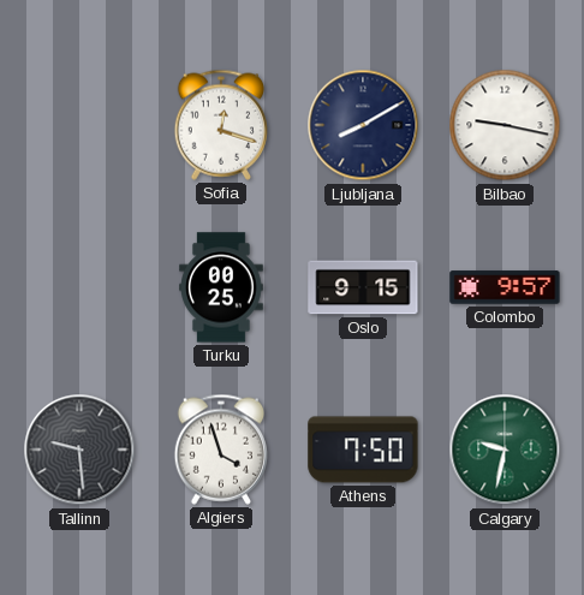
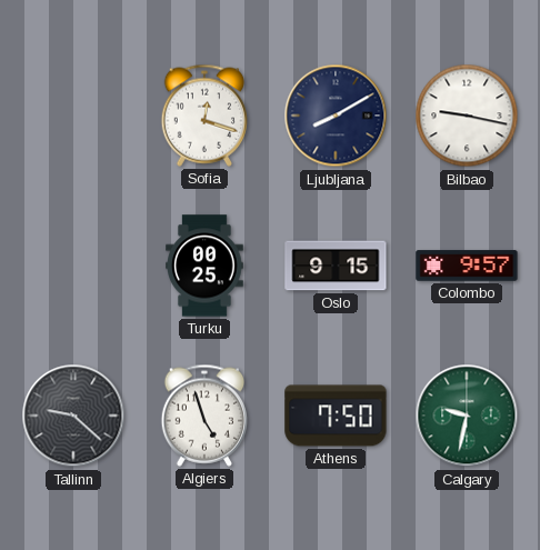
Tallinn: 9:29 -> 9:22
Algiers: 3:57 -> 4:57
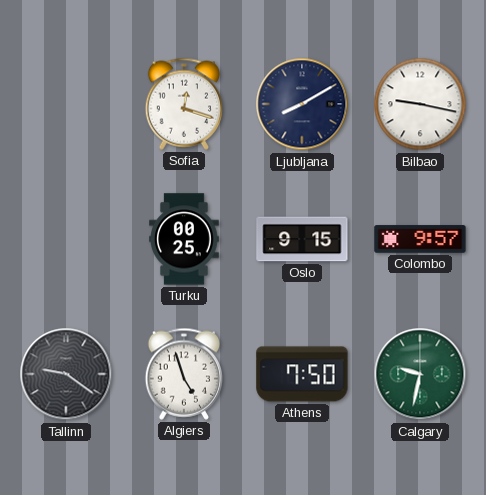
Tallinn: 9:22 -> 9:21
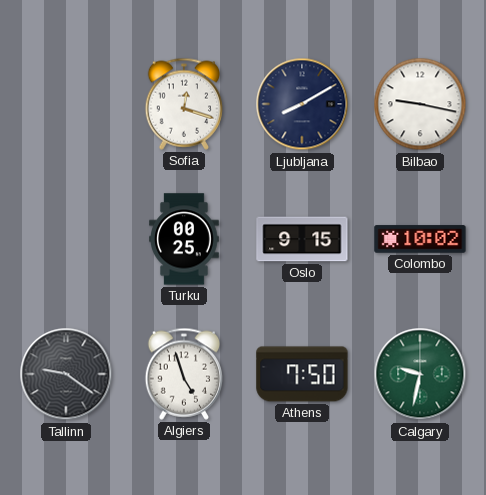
Colombo: 9:57 -> 10:02
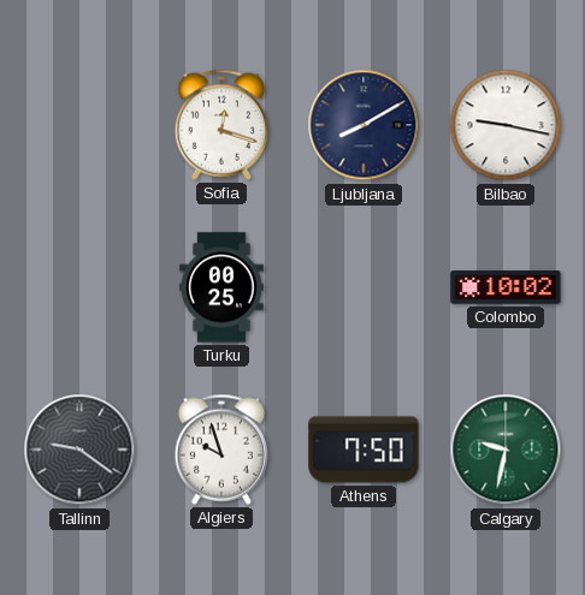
Oslo: 9:15 -> none
Algiers: 4:57 -> 9:57
